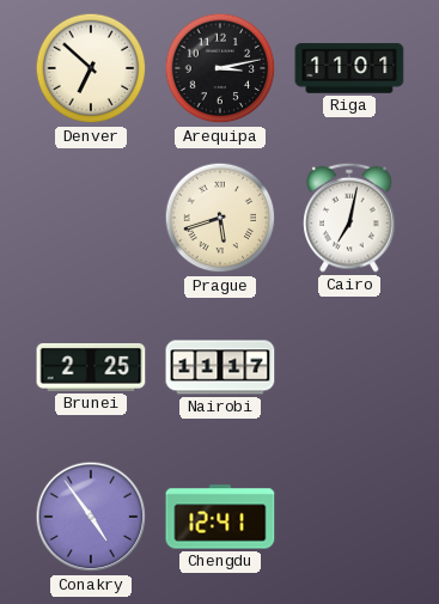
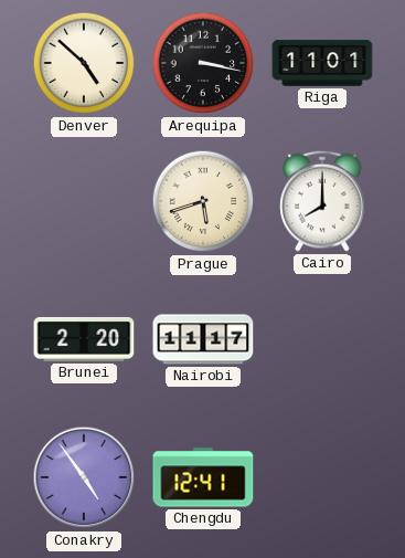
Denver: 6:52 -> 4:52
Arequipa: 3:13 -> 3:17
Cairo: 7:02 -> 8:00
Brunei: 2:25 -> 2:20
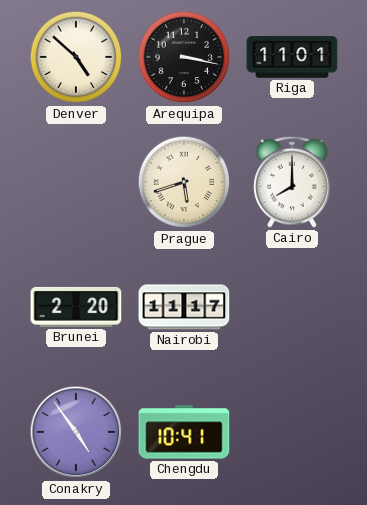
Chengdu: 12:41 -> 10:41
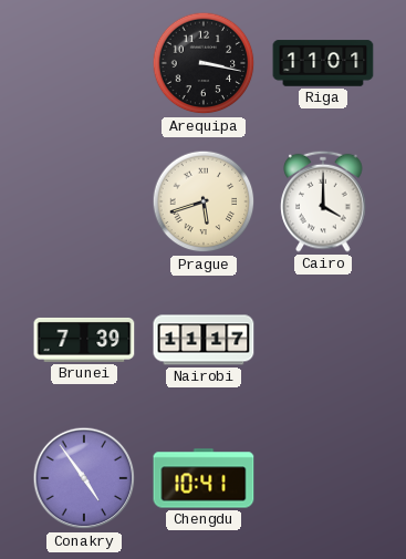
Denver: 4:52 -> none
Cairo: 8:00 -> 4:00
Brunei: 2:20 -> 7:39
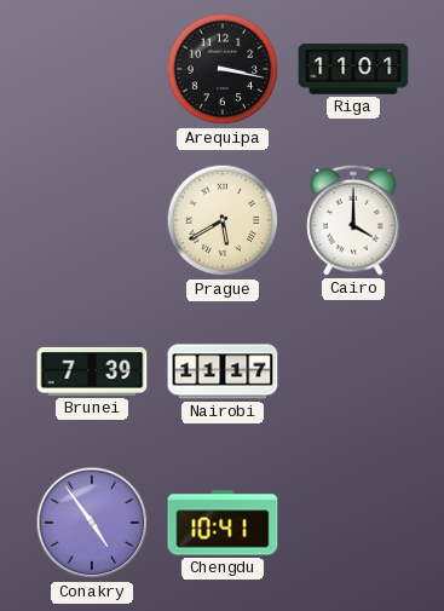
Prague: 5:42 -> 5:40
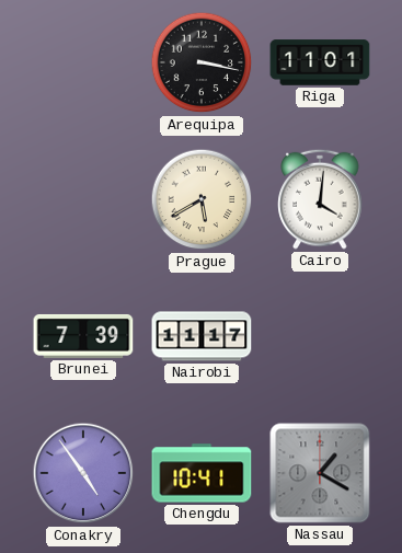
Cairo: 4:00 -> 4:01
Nassau: none -> 1:20
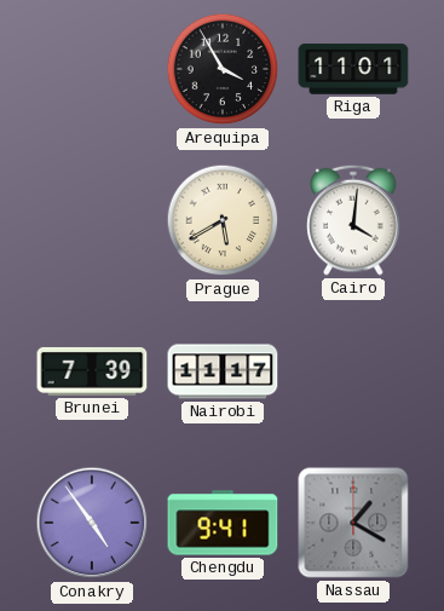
Arequipa: 3:17 -> 3:55
Chengdu: 10:41 -> 9:41
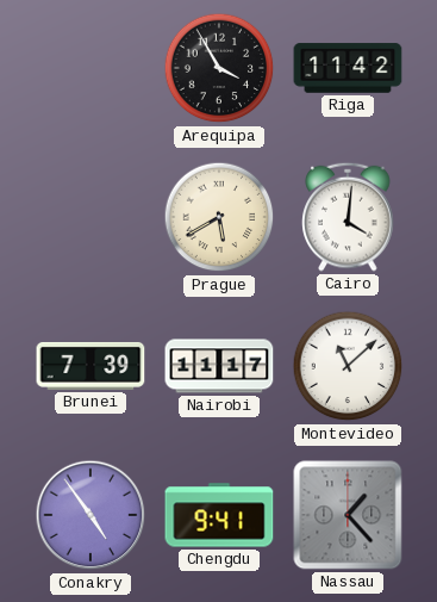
Riga: 11:01 -> 11:42
Montevideo: none -> 11:08
Nassau: 1:20 -> 1:23
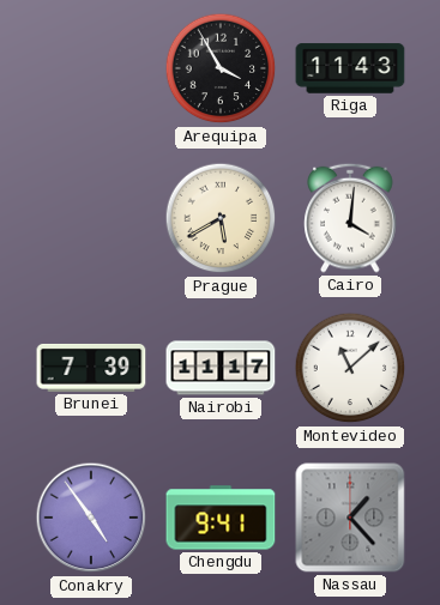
Riga: 11:42 -> 11:43
